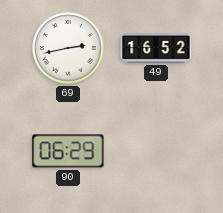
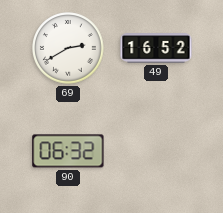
69: 2:43 -> 2:40
90: 06:29 -> 06:32
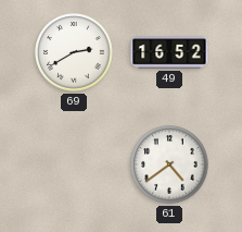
90: 06:32 -> none
61: none -> 4:39
